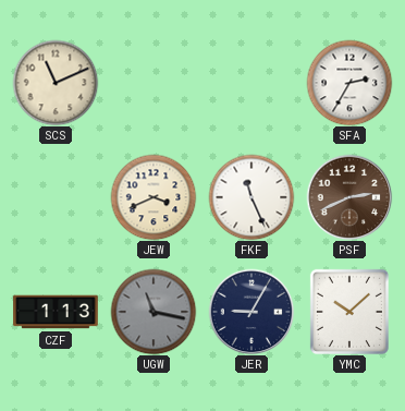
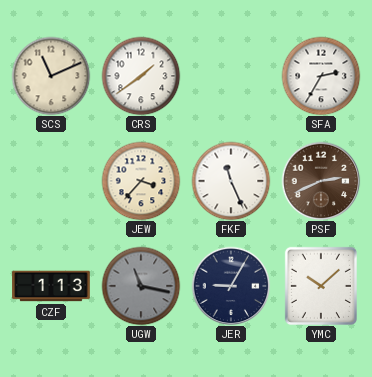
CRS: none -> 1:39
JEW: 3:41 -> 3:37
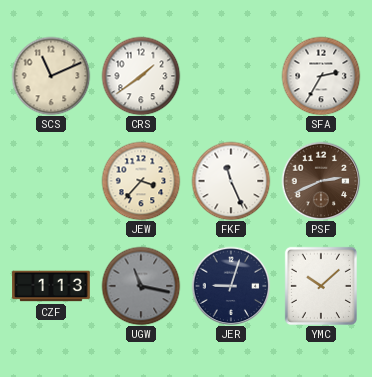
JER: 9:05 -> 9:03
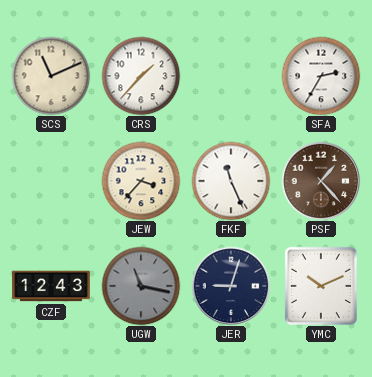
CRS: 1:39 -> 1:37
PSF: 2:41 -> 1:23
CZF: 1:13 -> 12:43
YMC: 10:08 -> 10:11
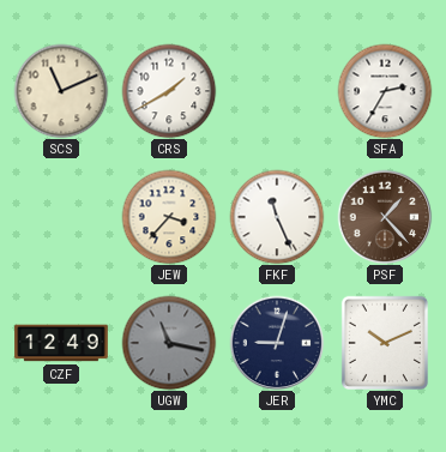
CRS: 1:37 -> 1:40
CZF: 12:43 -> 12:49
